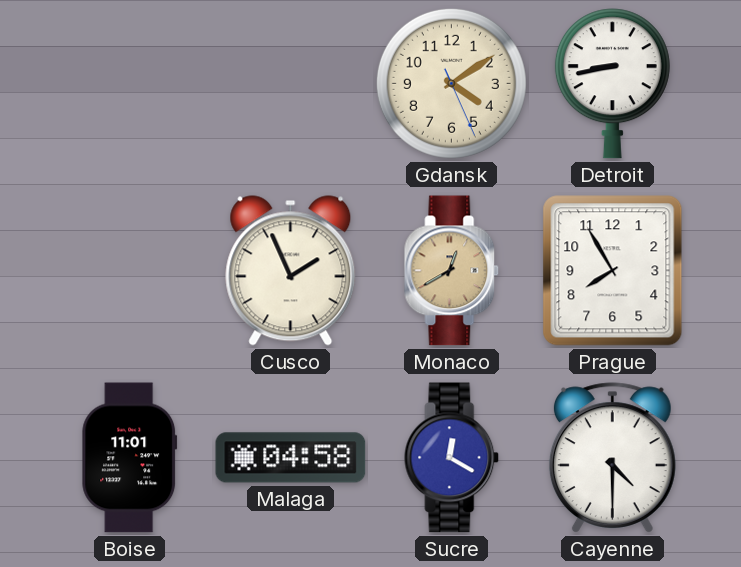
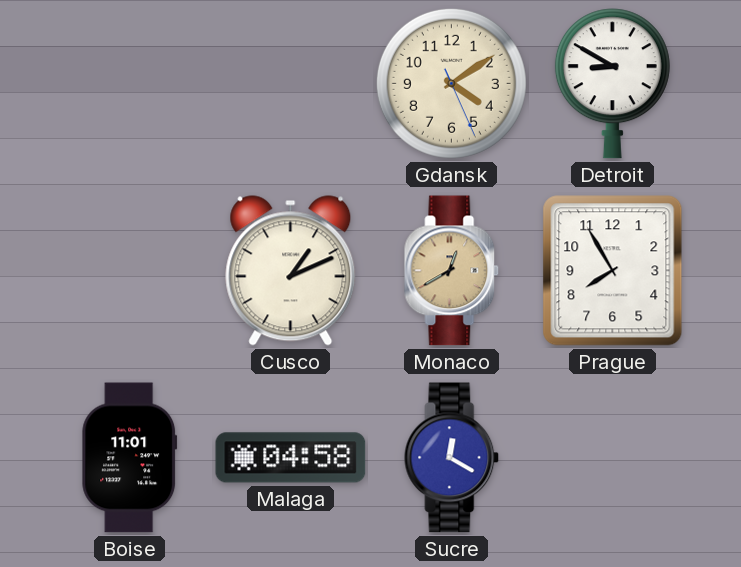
Detroit: 8:43 -> 8:50
Cusco: 1:56 -> 1:11
Cayenne: 4:30 -> none
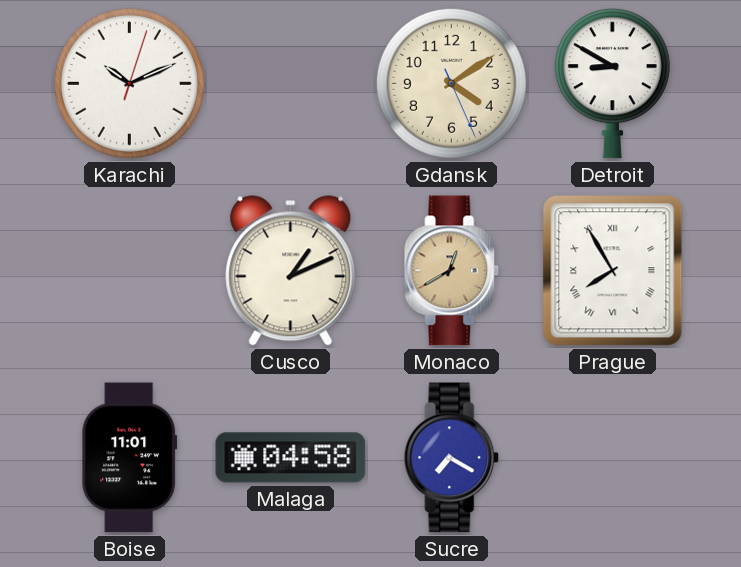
Karachi: none -> 10:11
Prague numerals: Arabic -> Roman
Sucre: 12:20 -> 7:20
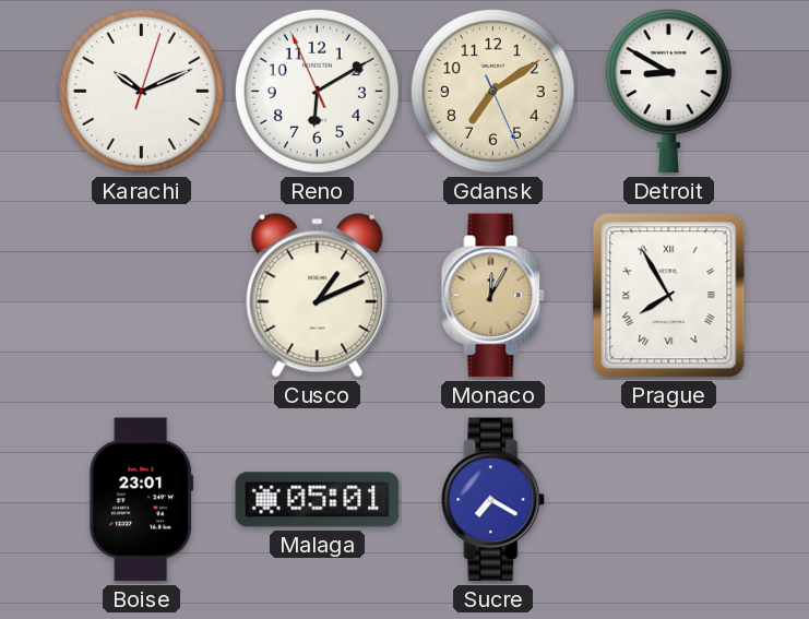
Reno: none -> 6:09
Gdansk: 4:09 -> 7:09
Monaco: 12:40 -> 12:05
Boise: 11:01 -> 23:01
Malaga: 04:58 -> 05:01
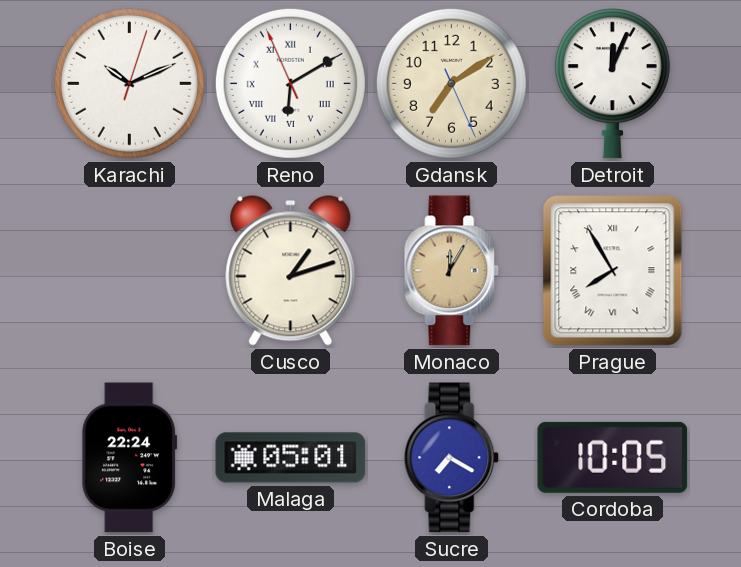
Reno numerals: Arabic -> Roman
Detroit: 8:50 -> 12:04
Cusco: 1:11 -> 1:12
Boise: 23:01 -> 22:24
Cordoba: none -> 10:05
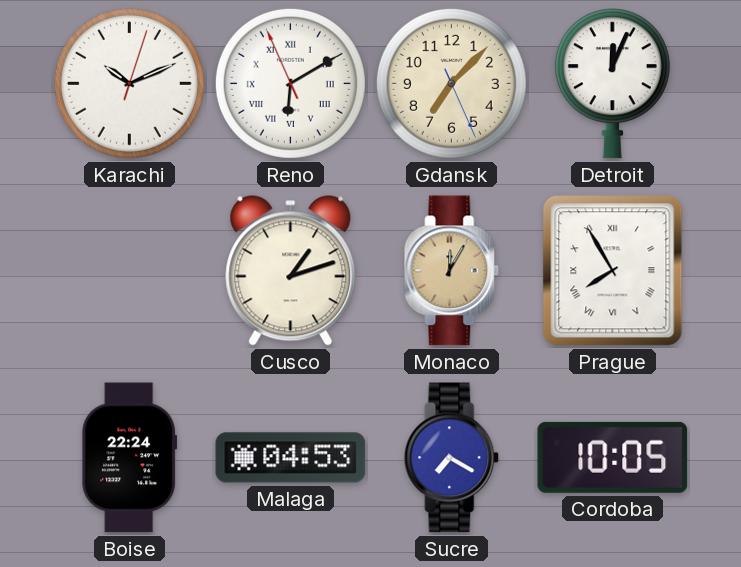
Gdansk: 7:09 -> 7:07
Malaga: 05:01 -> 04:53
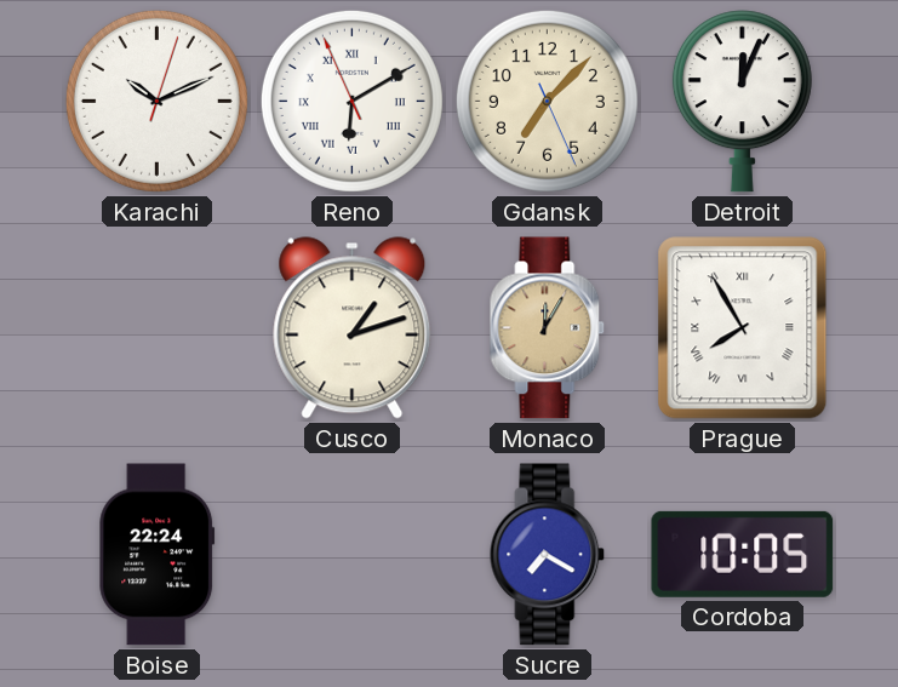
Malaga: 04:53 -> none
